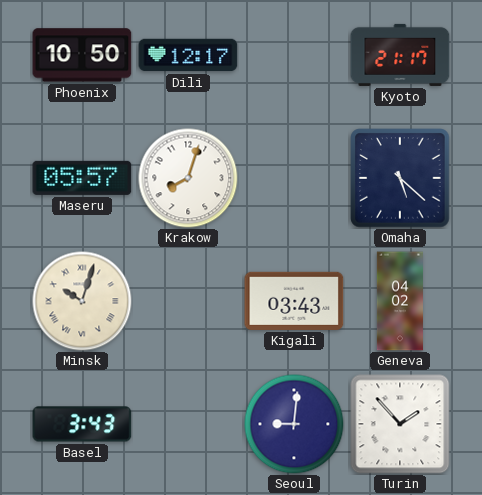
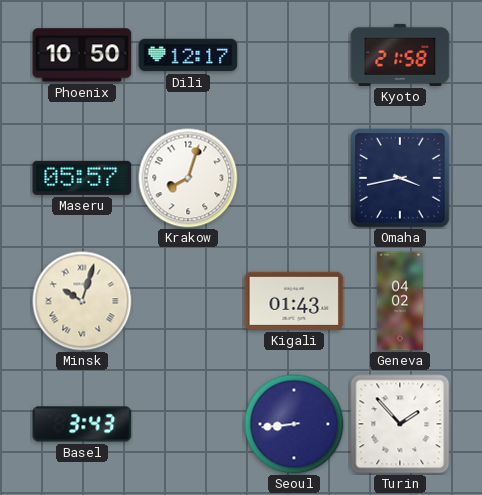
Kyoto: 21:17 -> 21:58
Omaha: 5:22 -> 3:43
Kigali: 03:43 -> 01:43
Seoul: 9:01 -> 8:44
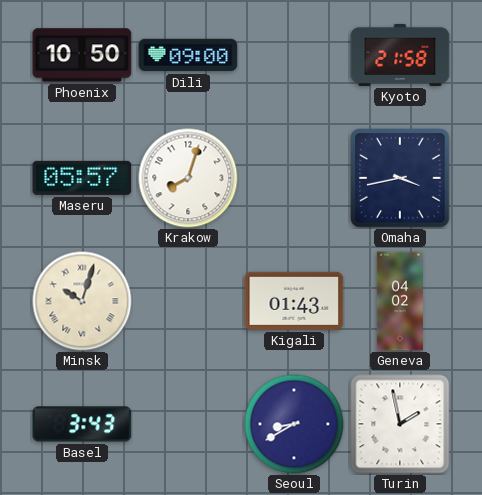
Dili: 12:17 -> 09:00
Seoul: 8:44 -> 8:40
Turin: 1:53 -> 1:58
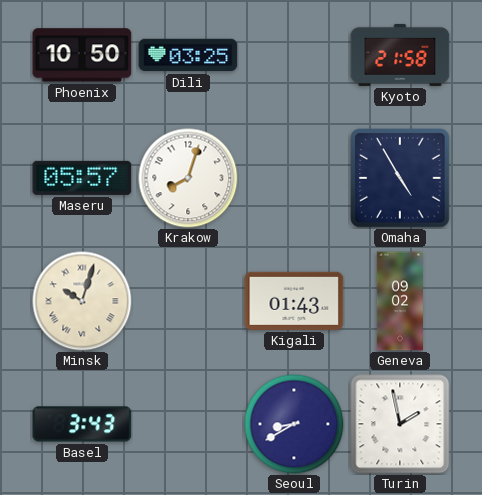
Dili: 09:00 -> 03:25
Omaha: 3:43 -> 4:55
Geneva: 04:02 -> 09:02
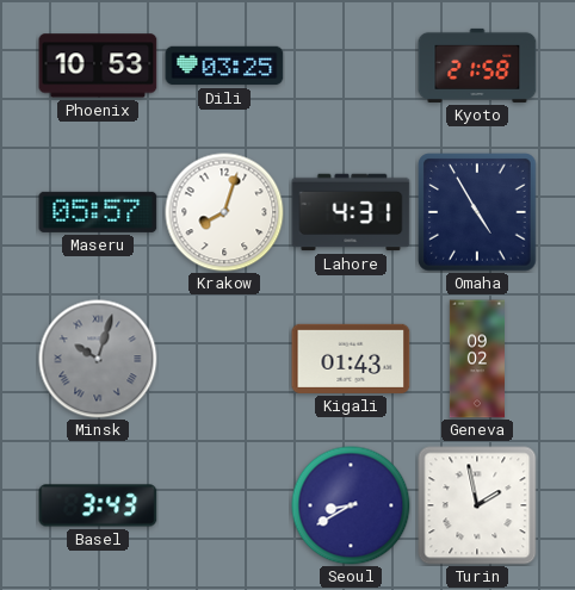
Phoenix: 10:50 -> 10:53
Lahore: none -> 4:31
Minsk dial: cream -> grey
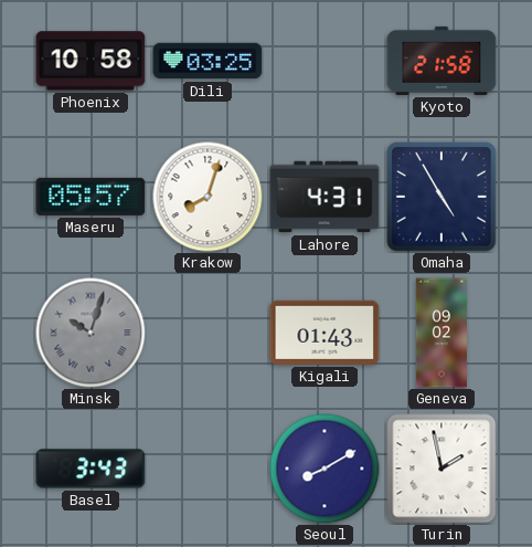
Phoenix: 10:53 -> 10:58
Seoul: 8:40 -> 8:10
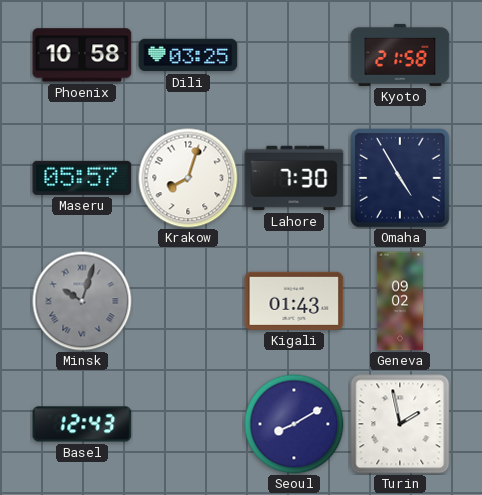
Lahore: 4:31 -> 7:30
Basel: 3:43 -> 12:43
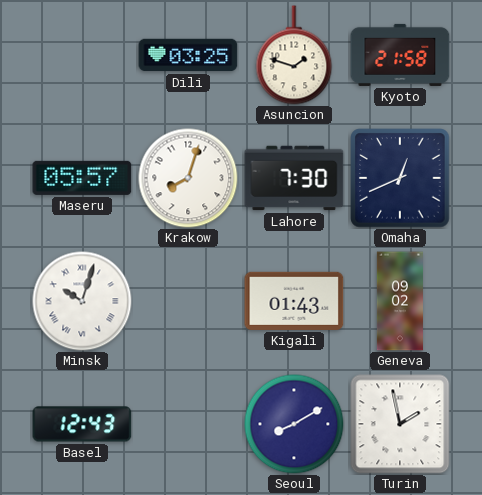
Phoenix: 10:58 -> none
Asuncion: none -> 1:48
Omaha: 4:55 -> 12:41
Minsk dial: grey -> white
